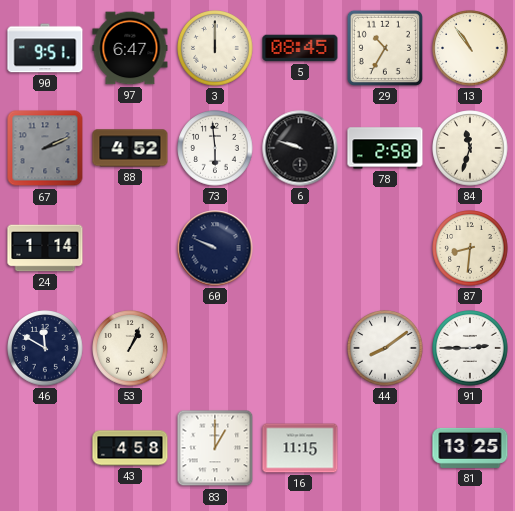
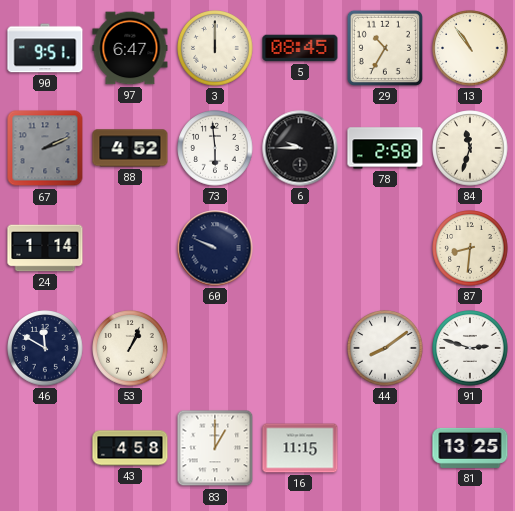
6: 9:48 -> 9:45
91: 2:45 -> 2:48
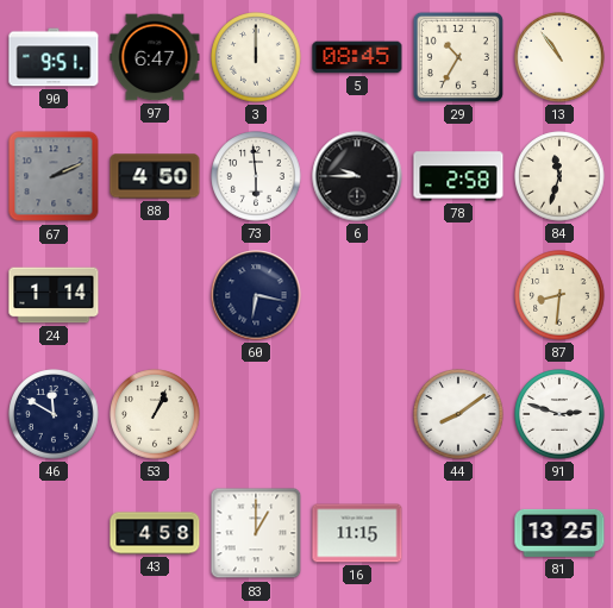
88: 4:52 -> 4:50
60: 9:49 -> 6:17
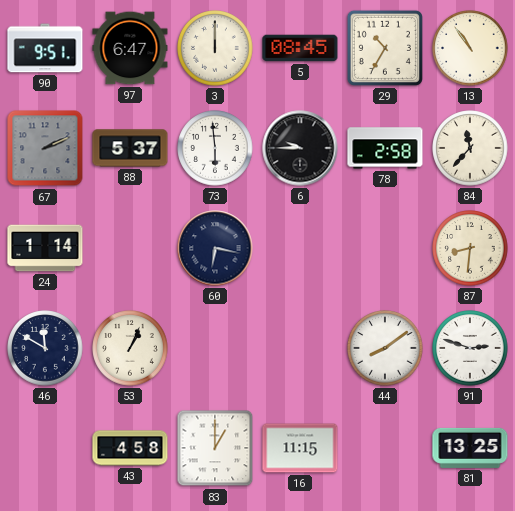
88: 4:50 -> 5:37
84: 11:33 -> 11:37
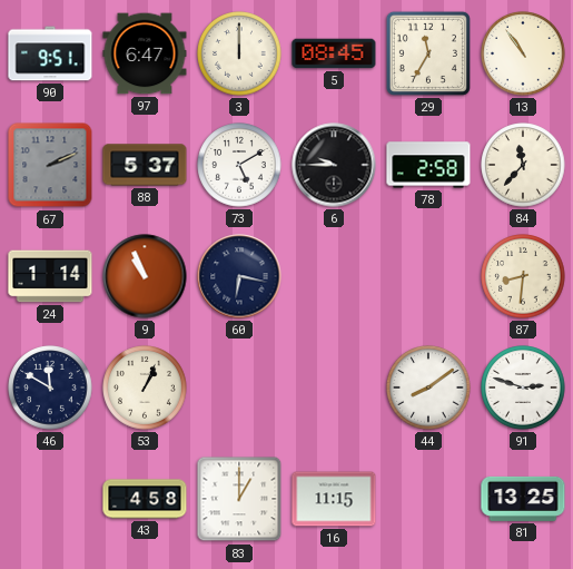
29: 10:35 -> 11:35
73: 5:59 -> 5:10
9: none -> 10:56
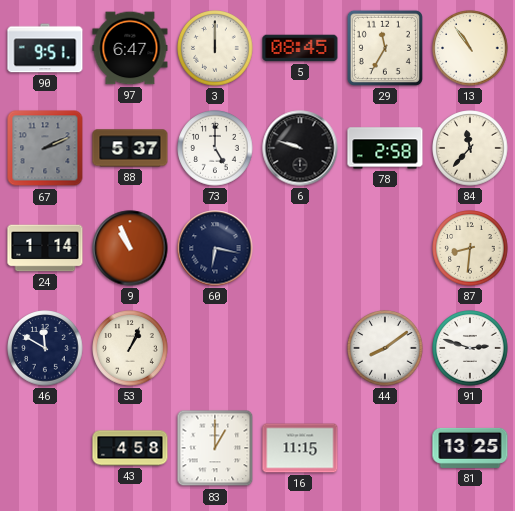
73: 5:10 -> 5:00
6: 9:45 -> 9:48
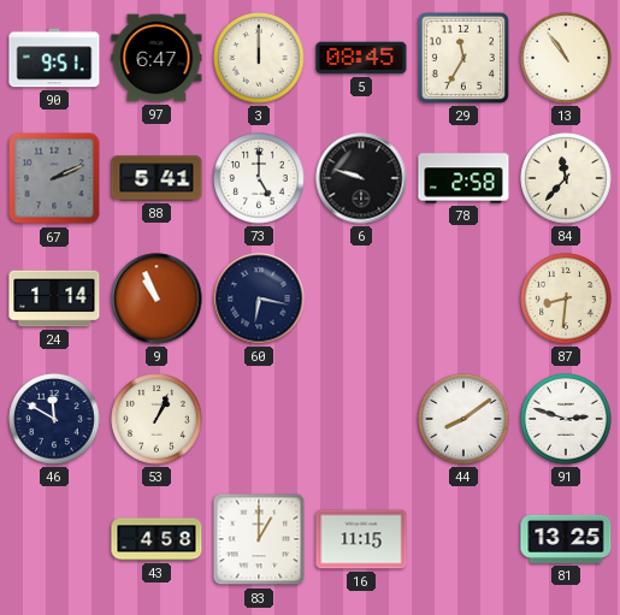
88: 5:37 -> 5:41
